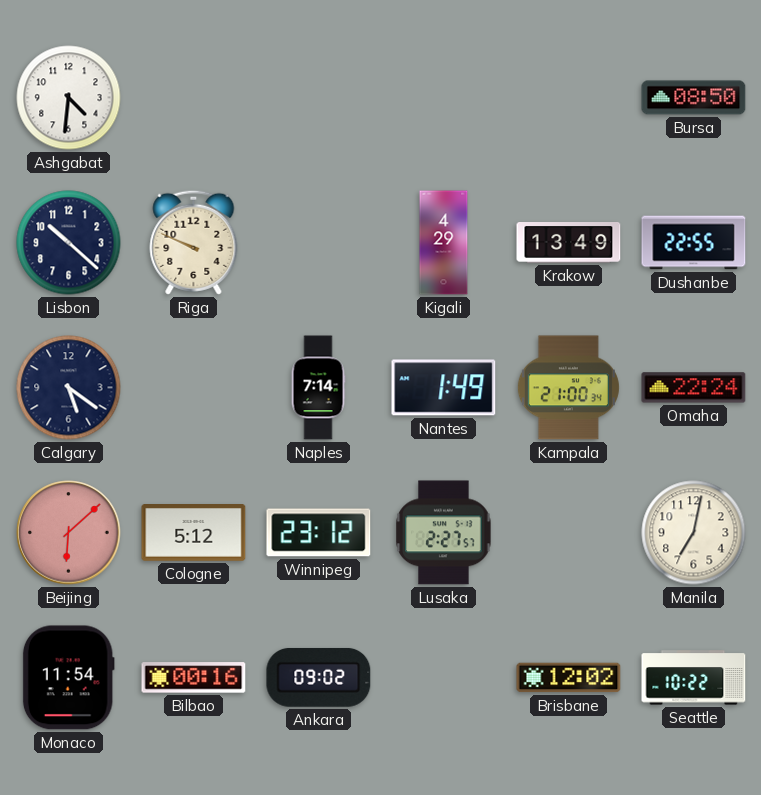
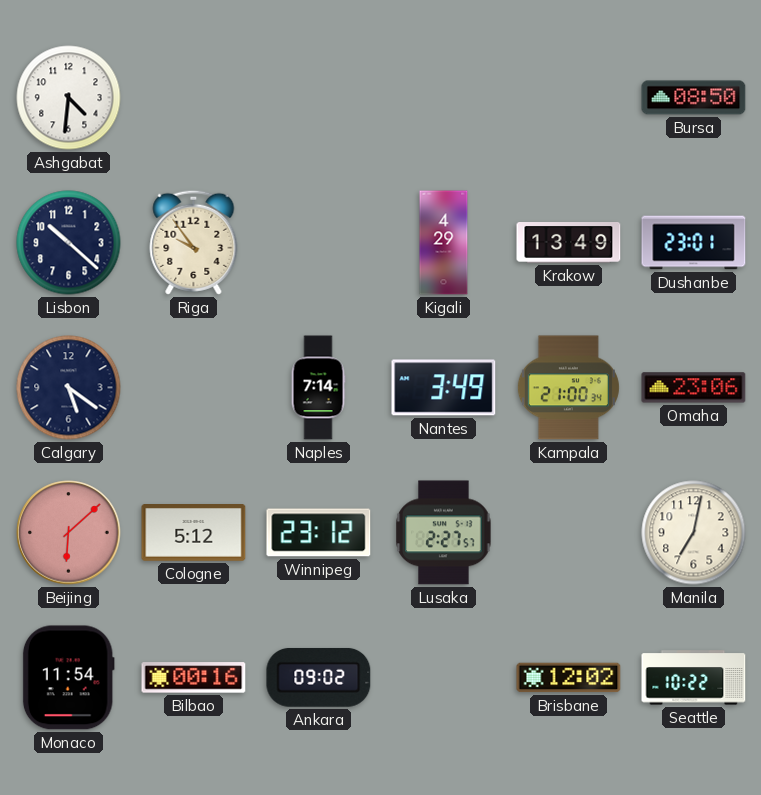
Riga: 9:49 -> 9:54
Dushanbe: 22:55 -> 23:01
Nantes: 1:49 -> 3:49
Omaha: 22:24 -> 23:06
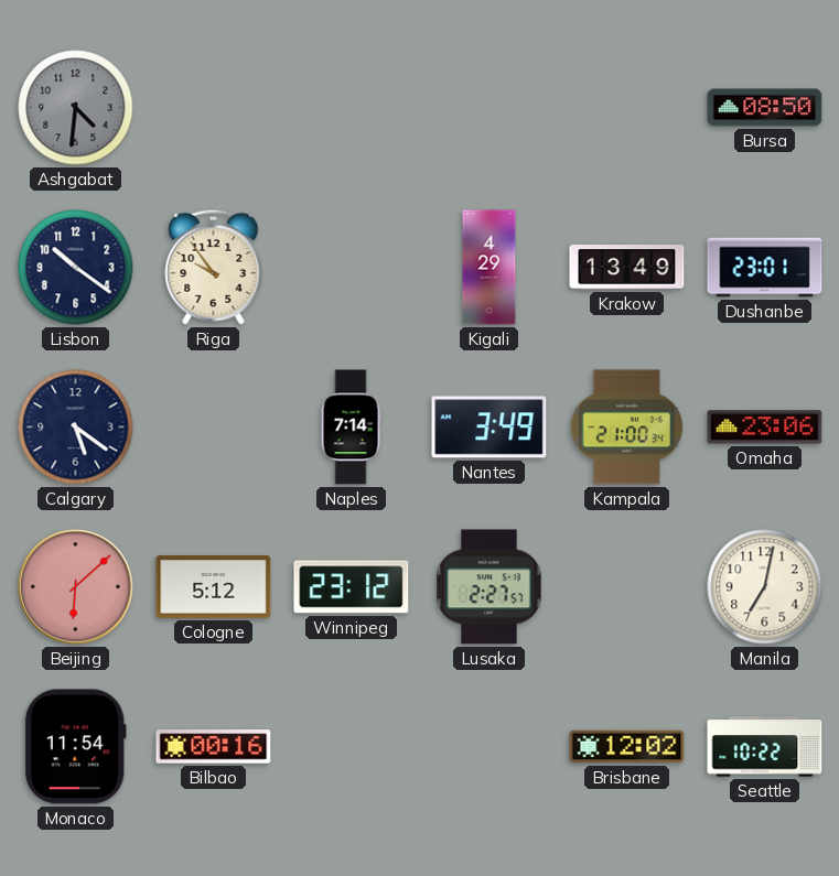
Ashgabat dial: white -> grey
Lisbon: 10:22 -> 10:21
Ankara: 09:02 -> none
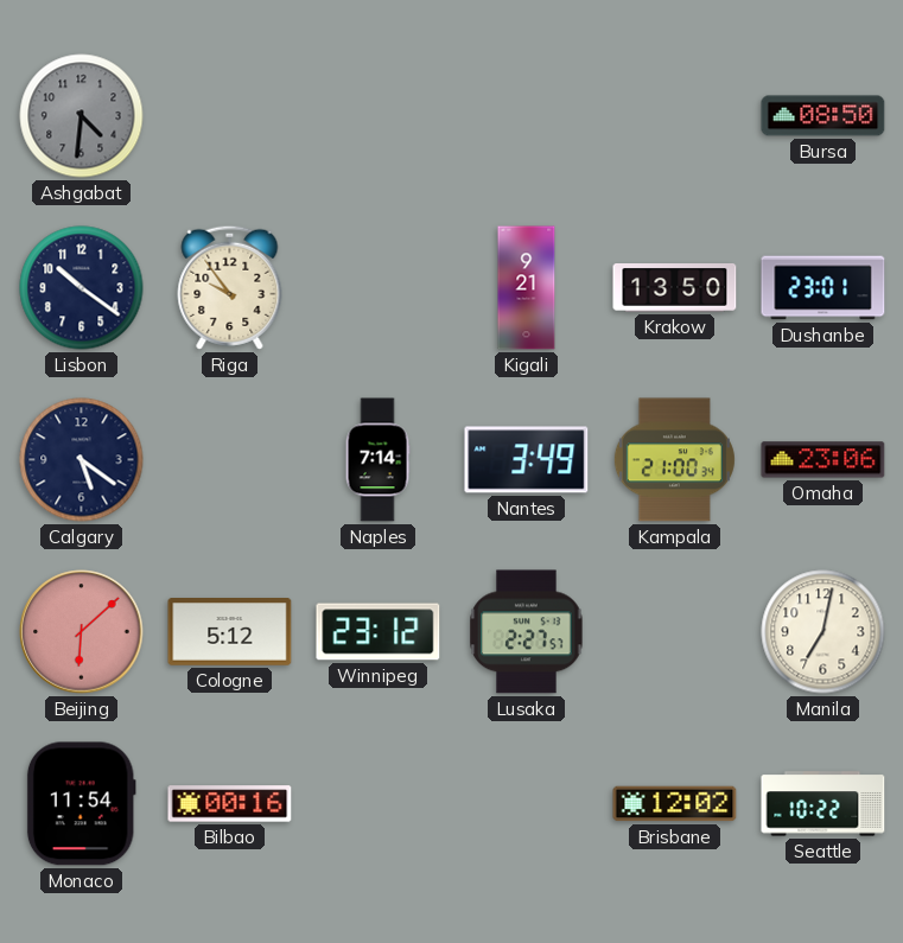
Kigali: 4:29 -> 9:21
Krakow: 13:49 -> 13:50
